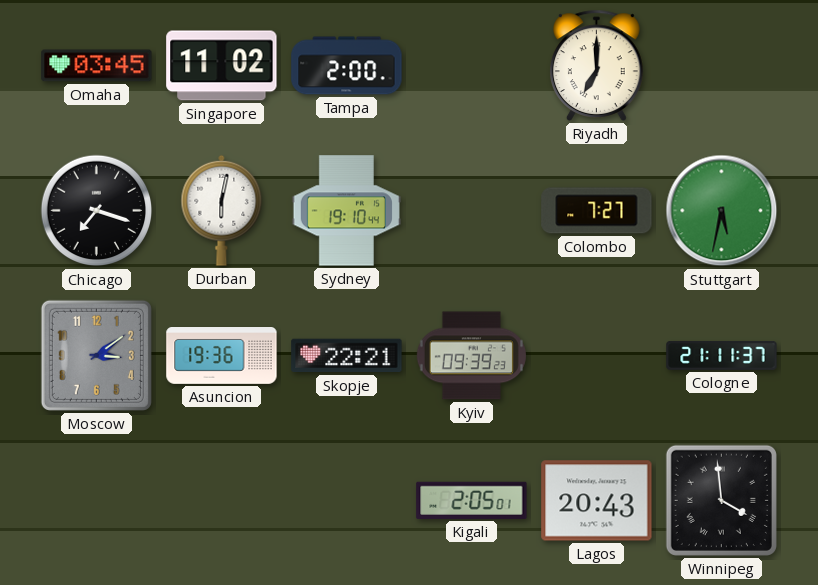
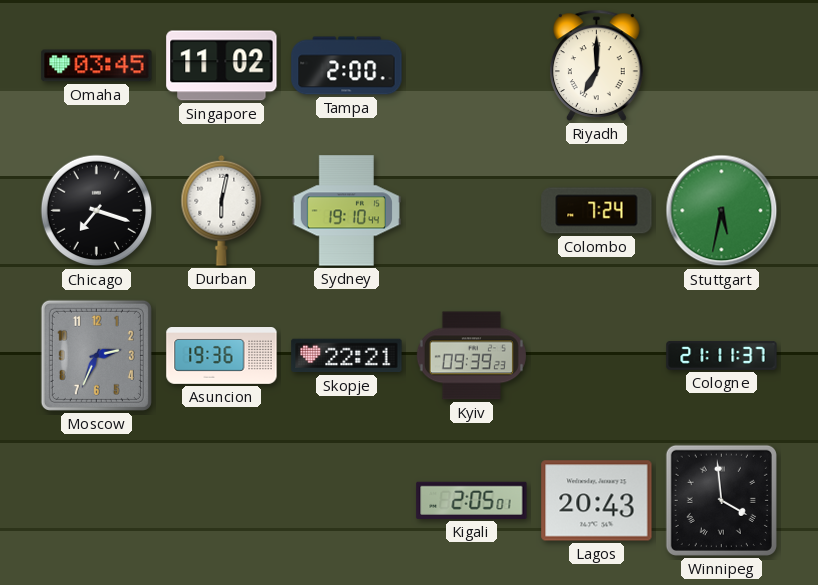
Colombo: 7:27 -> 7:24
Moscow: 3:09 -> 2:34
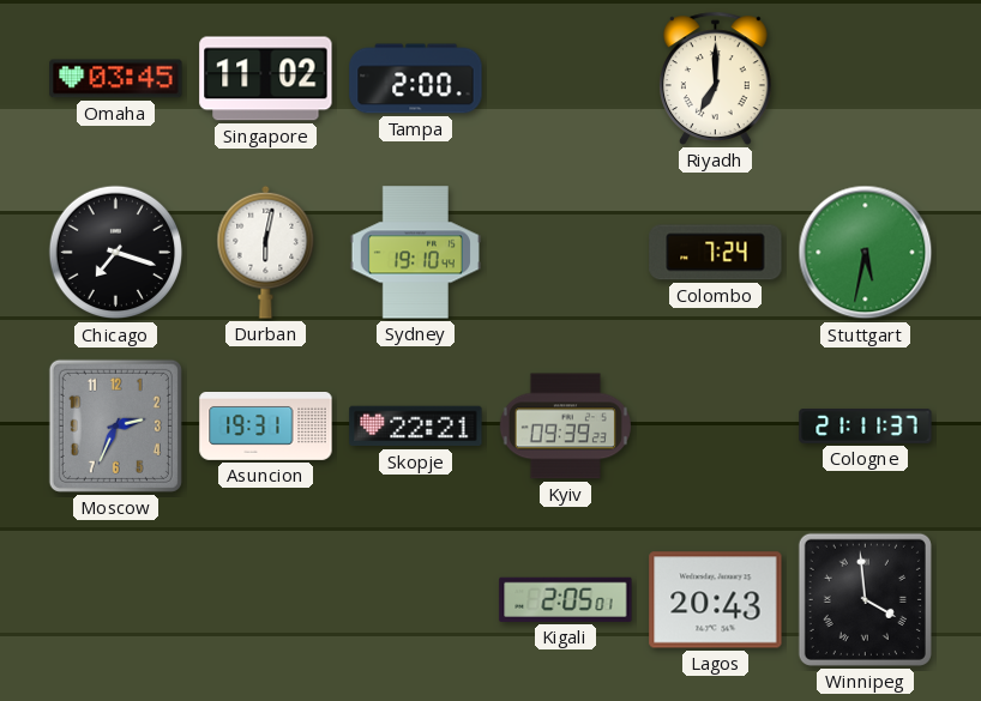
Asuncion: 19:36 -> 19:31
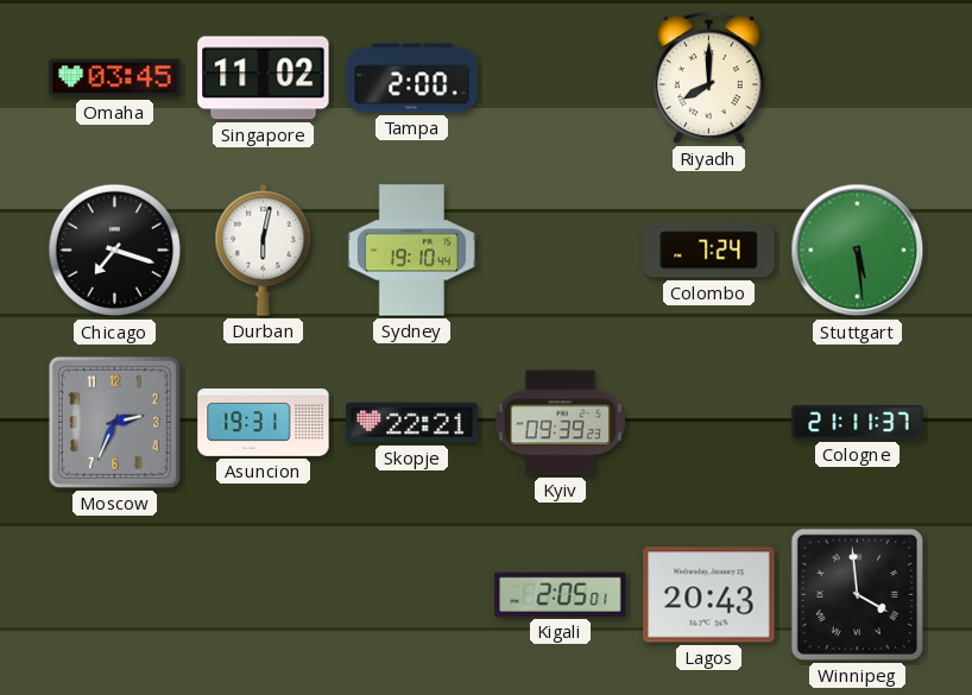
Riyadh: 7:00 -> 8:00
Stuttgart: 5:32 -> 5:29
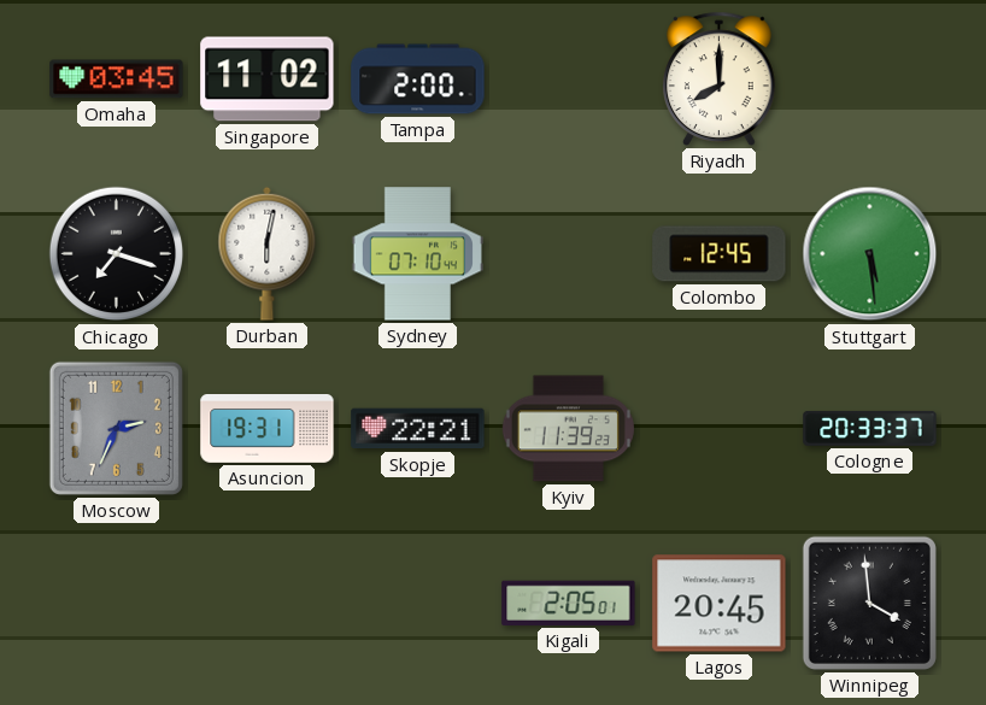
Sydney: 19:10 -> 07:10
Colombo: 7:24 -> 12:45
Kyiv: 09:39 -> 11:39
Cologne: 21:11 -> 20:33
Lagos: 20:43 -> 20:45
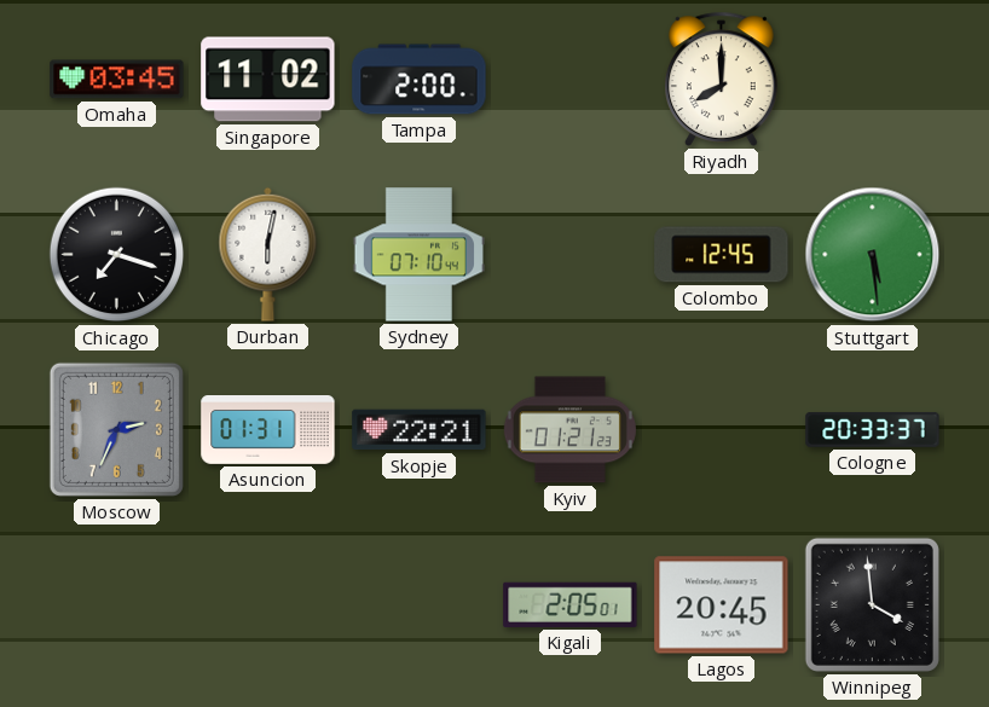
Asuncion: 19:31 -> 01:31
Kyiv: 11:39 -> 01:21
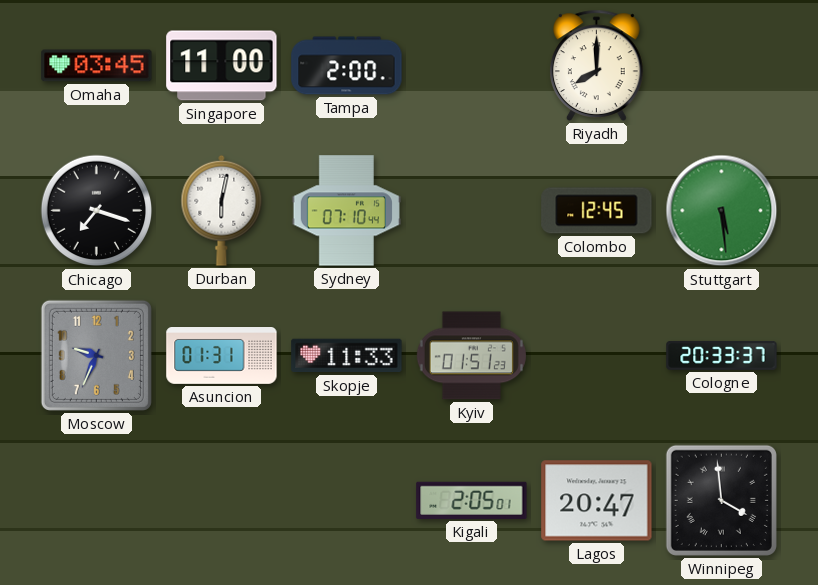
Singapore: 11:02 -> 11:00
Moscow: 2:34 -> 9:34
Skopje: 22:21 -> 11:33
Kyiv: 01:21 -> 01:51
Lagos: 20:45 -> 20:47
